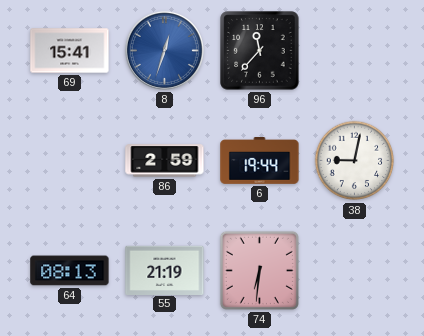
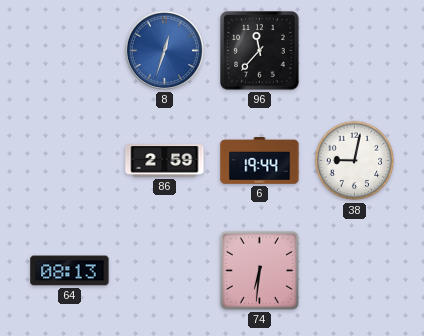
69: 15:41 -> none
55: 21:19 -> none
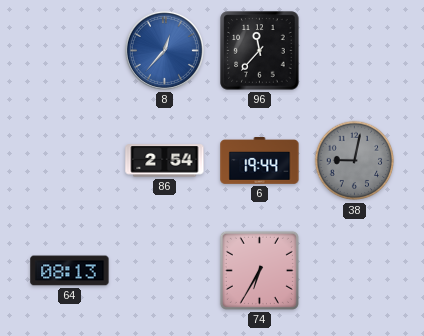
8: 12:33 -> 12:37
86: 2:59 -> 2:54
38 dial: white -> grey
74: 6:31 -> 6:35
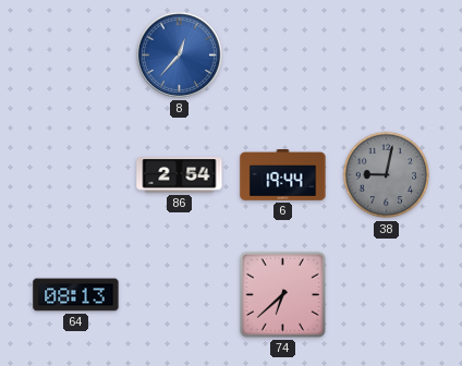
96: 11:37 -> none
74: 6:35 -> 6:38
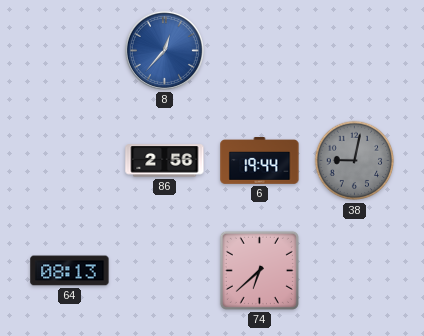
86: 2:54 -> 2:56
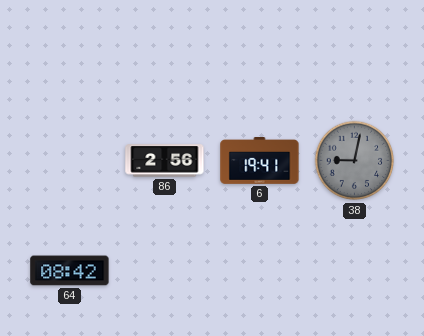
8: 12:37 -> none
6: 19:44 -> 19:41
64: 08:13 -> 08:42
74: 6:38 -> none
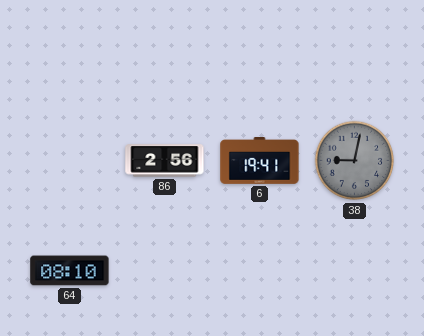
64: 08:42 -> 08:10
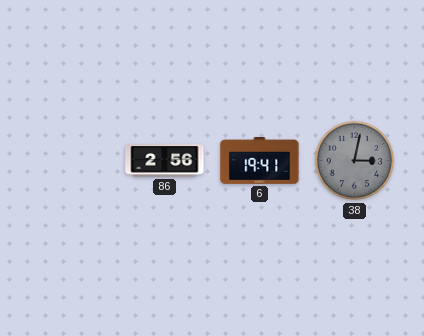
38: 9:02 -> 3:02
64: 08:10 -> none
